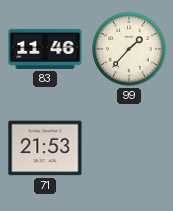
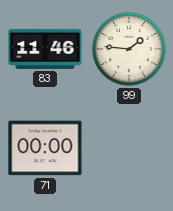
99: 1:37 -> 1:46
71: 21:53 -> 00:00
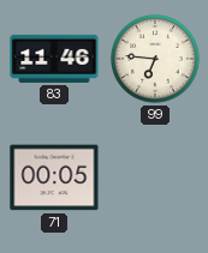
99: 1:46 -> 6:46
71: 00:00 -> 00:05
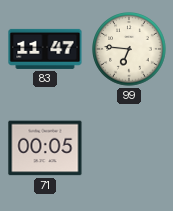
83: 11:46 -> 11:47
